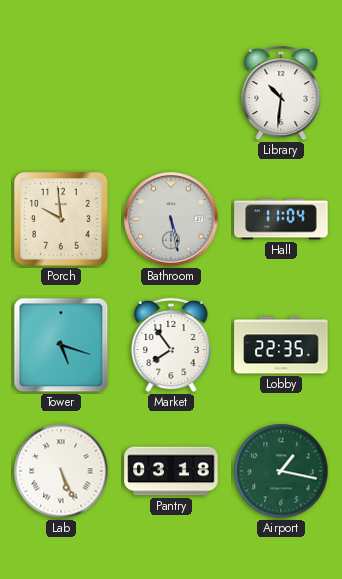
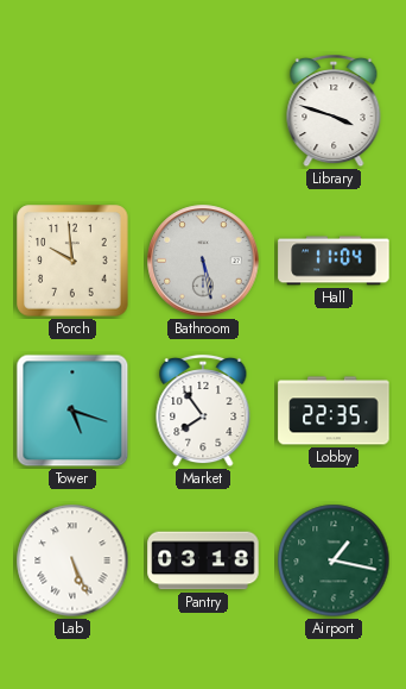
Library: 10:31 -> 3:48
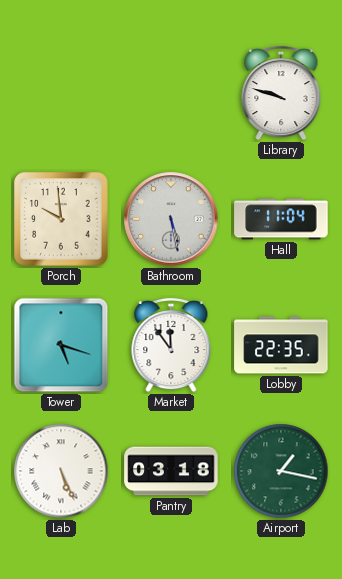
Library: 3:48 -> 9:48
Market: 7:54 -> 11:54
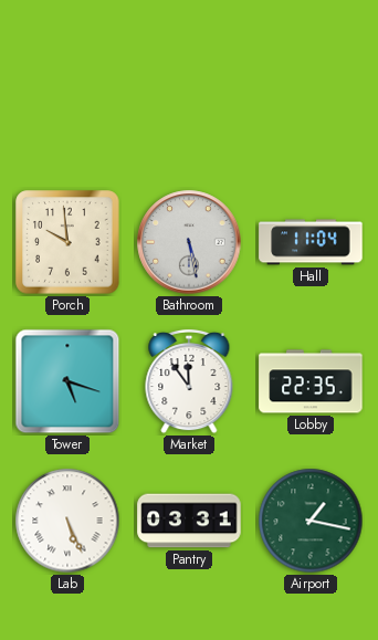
Library: 9:48 -> none
Pantry: 03:18 -> 03:31
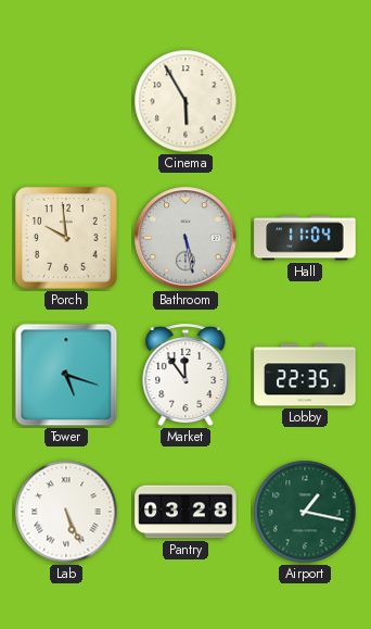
Cinema: none -> 5:55
Pantry: 03:31 -> 03:28
